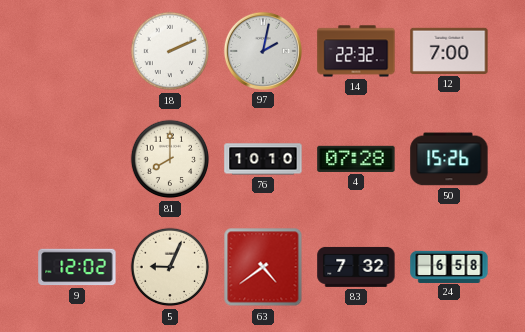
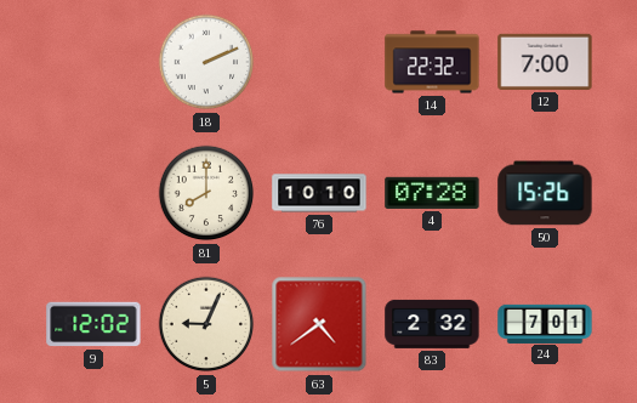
97: 2:02 -> none
83: 7:32 -> 2:32
24: 6:58 -> 7:01
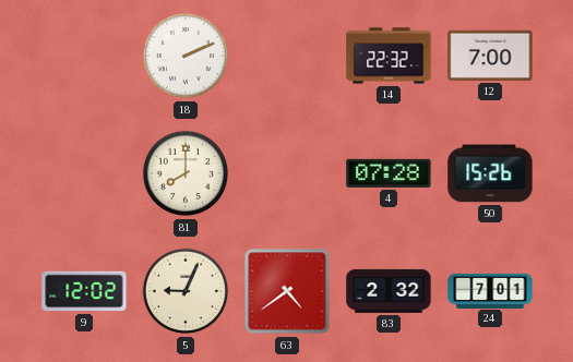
76: 10:10 -> none
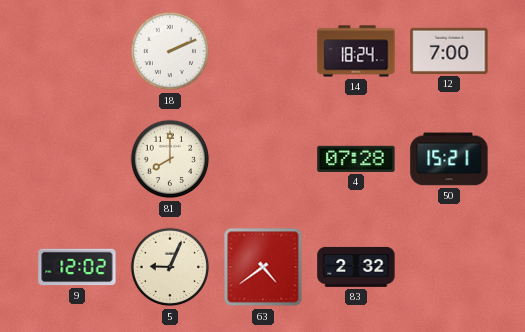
14: 22:32 -> 18:24
50: 15:26 -> 15:21
24: 7:01 -> none
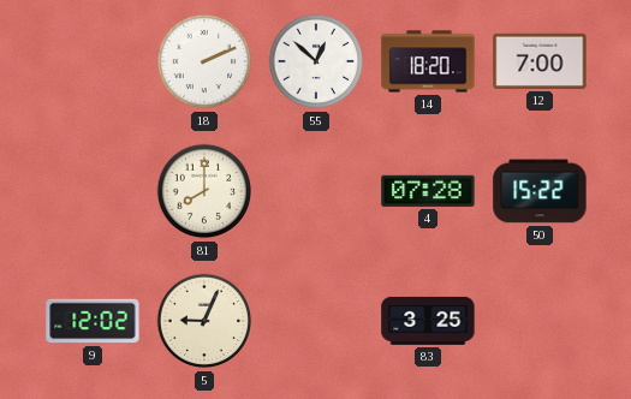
55: none -> 12:52
14: 18:24 -> 18:20
50: 15:21 -> 15:22
63: 4:39 -> none
83: 2:32 -> 3:25
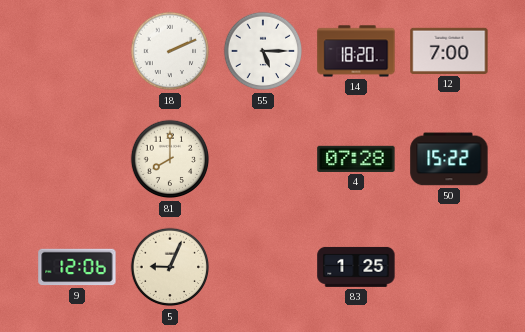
55: 12:52 -> 5:15
9: 12:02 -> 12:06
83: 3:25 -> 1:25
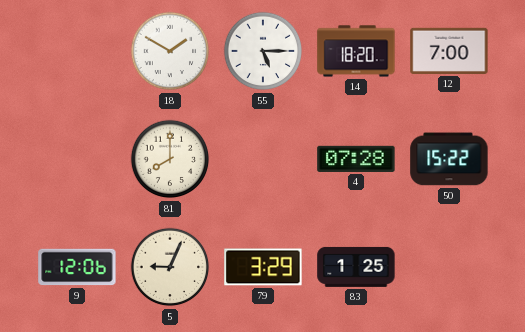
18: 2:11 -> 1:50
79: none -> 3:29
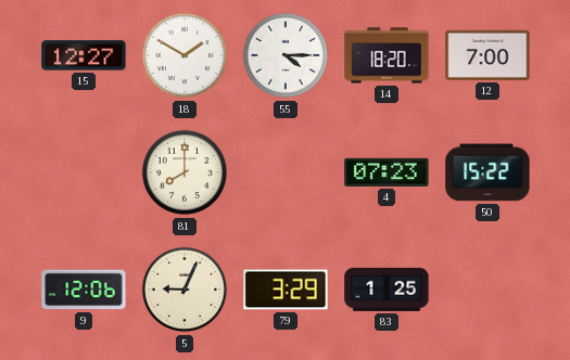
15: none -> 12:27
55: 5:15 -> 4:15
4: 07:28 -> 07:23
